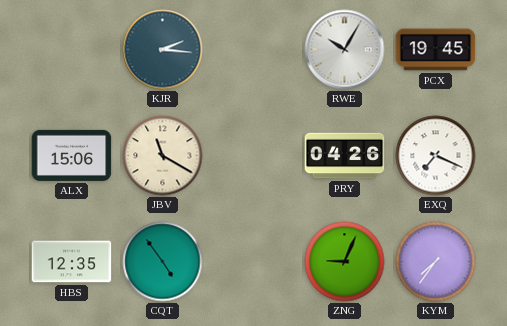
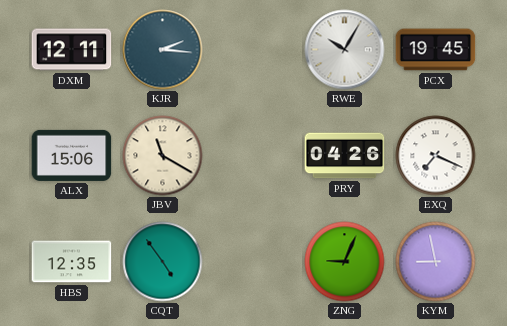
DXM: none -> 12:11
KYM: 7:36 -> 8:58
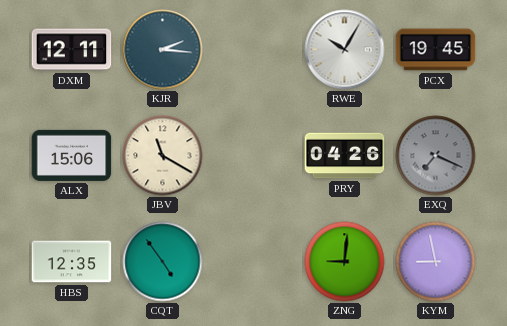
EXQ dial: white -> grey
ZNG: 9:04 -> 9:01
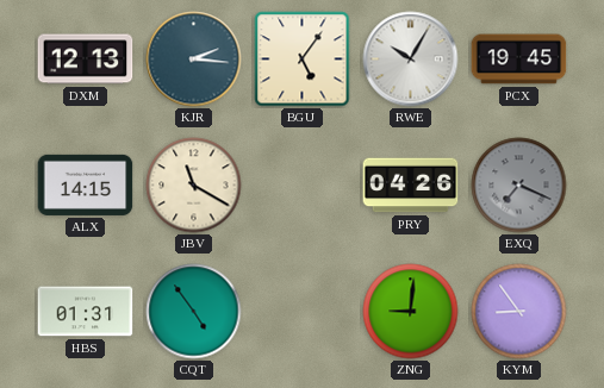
DXM: 12:11 -> 12:13
BGU: none -> 5:06
ALX: 15:06 -> 14:15
HBS: 12:35 -> 01:31
KYM: 8:58 -> 8:54
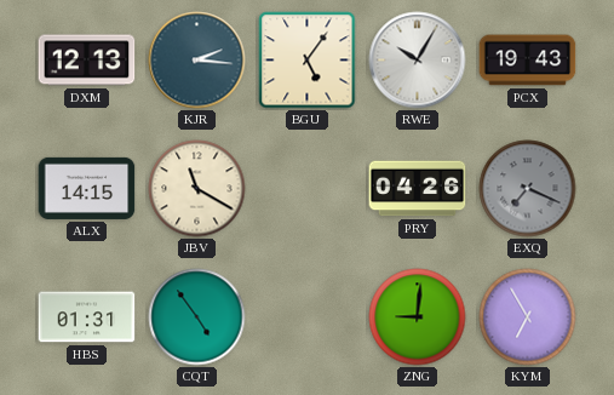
PCX: 19:45 -> 19:43
KYM: 8:54 -> 6:55
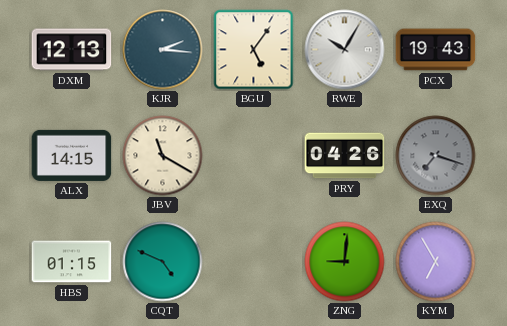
EXQ: 7:19 -> 7:18
HBS: 01:31 -> 01:15
CQT: 4:54 -> 4:49
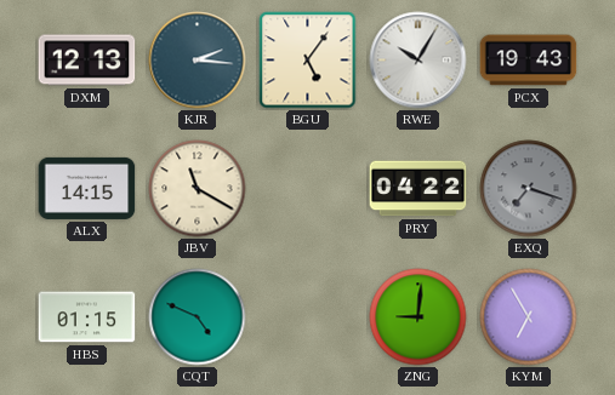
PRY: 04:26 -> 04:22
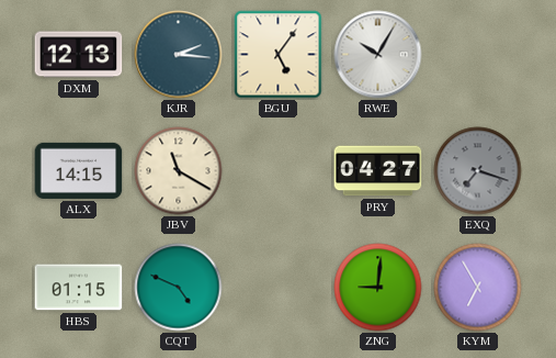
PCX: 19:43 -> none
PRY: 04:22 -> 04:27
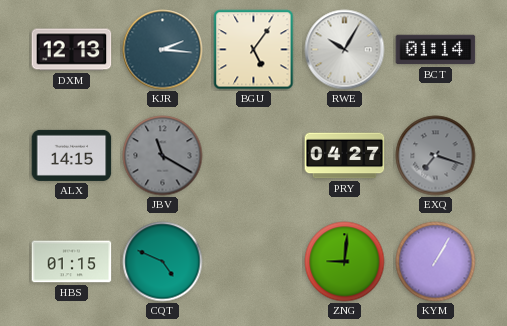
BCT: none -> 01:14
JBV dial: cream -> grey
KYM: 6:55 -> 1:05
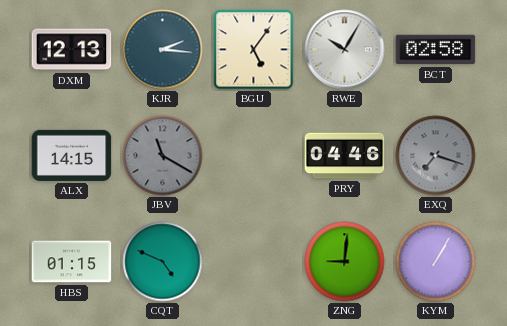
BCT: 01:14 -> 02:58
PRY: 04:27 -> 04:46
